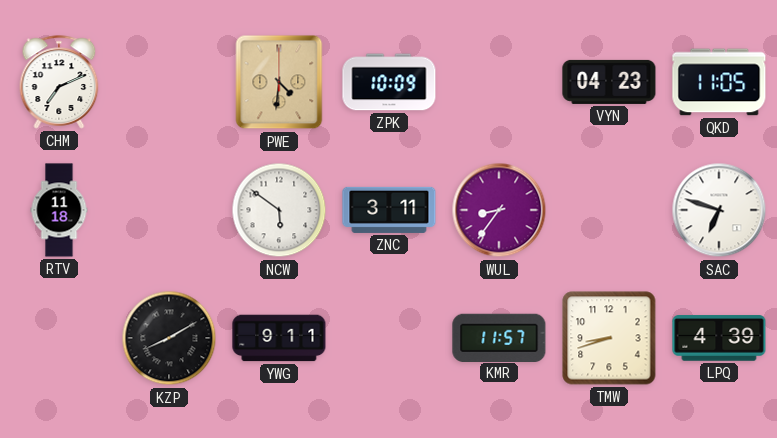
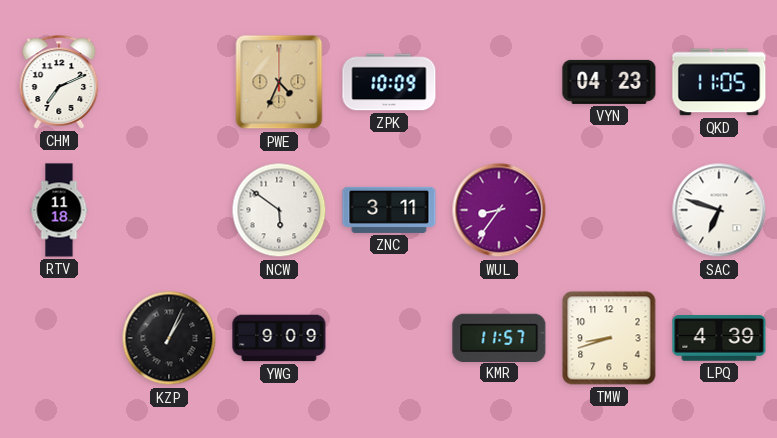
PWE: 4:31 -> 4:34
KZP: 8:10 -> 1:04
YWG: 9:11 -> 9:09
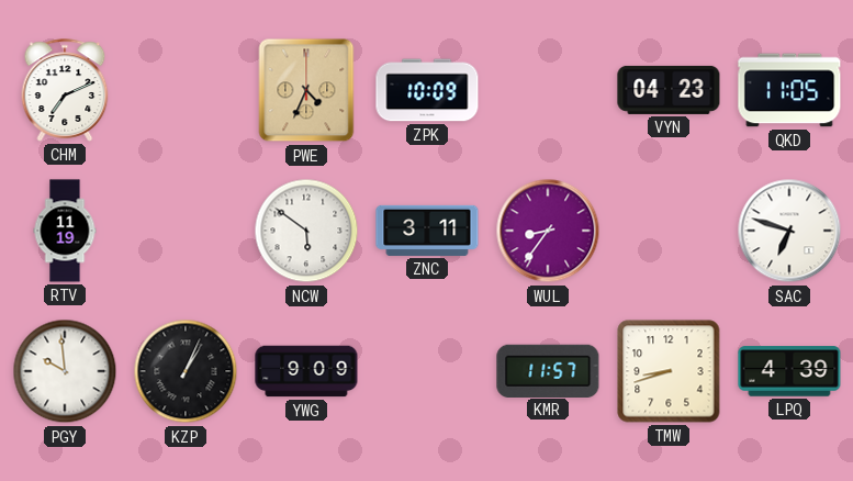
RTV: 11:18 -> 11:19
PGY: none -> 9:59
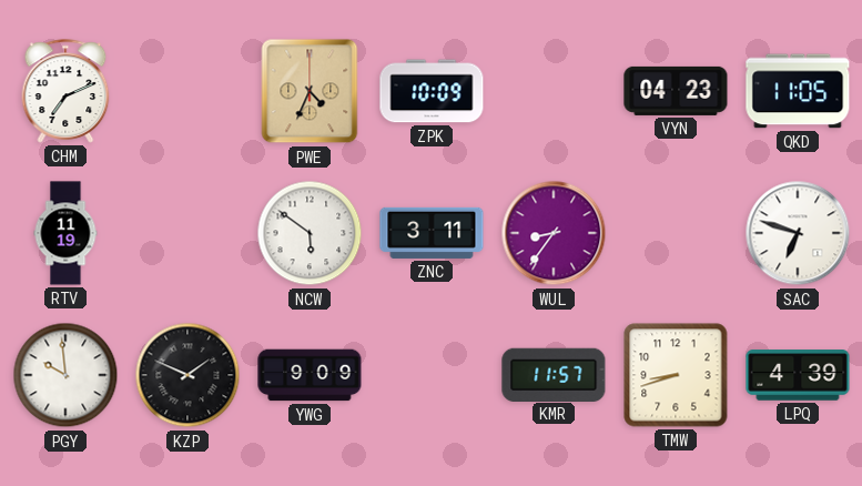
KZP: 1:04 -> 1:49
